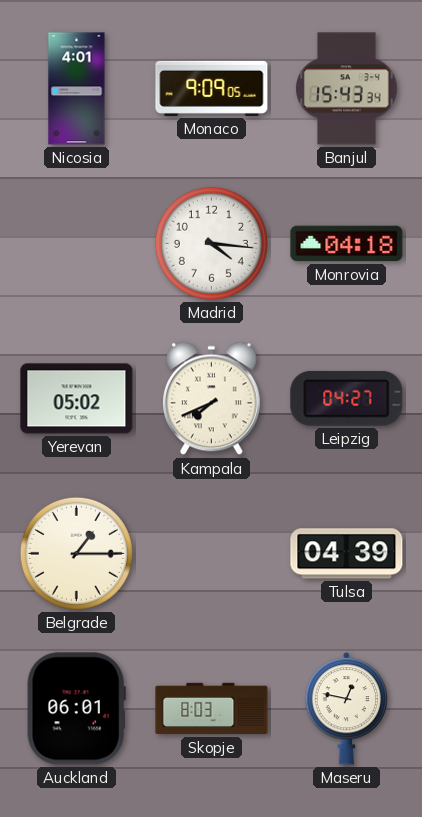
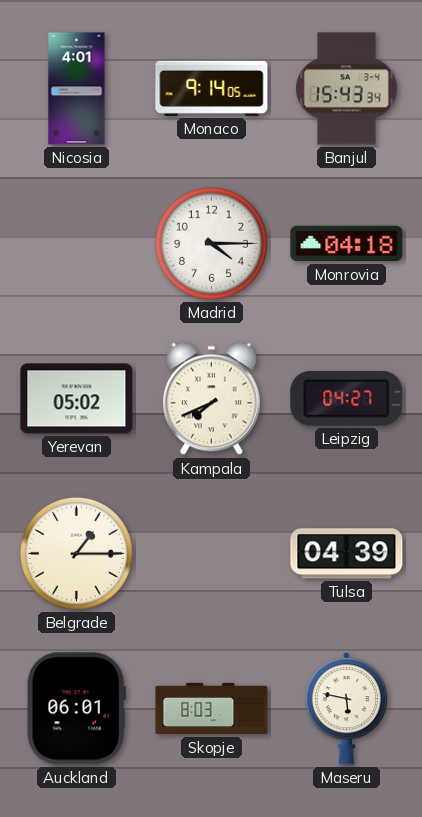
Monaco: 9:09 -> 9:14
Madrid: 4:16 -> 4:15
Maseru: 12:47 -> 5:47
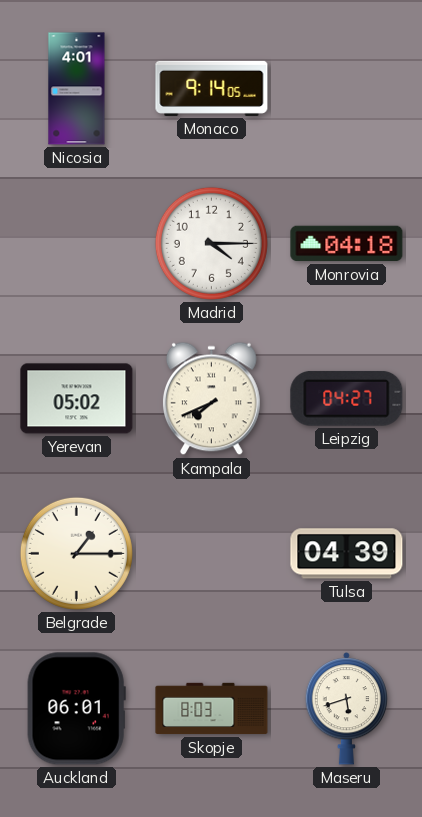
Banjul: 15:43 -> none
Maseru: 5:47 -> 5:42
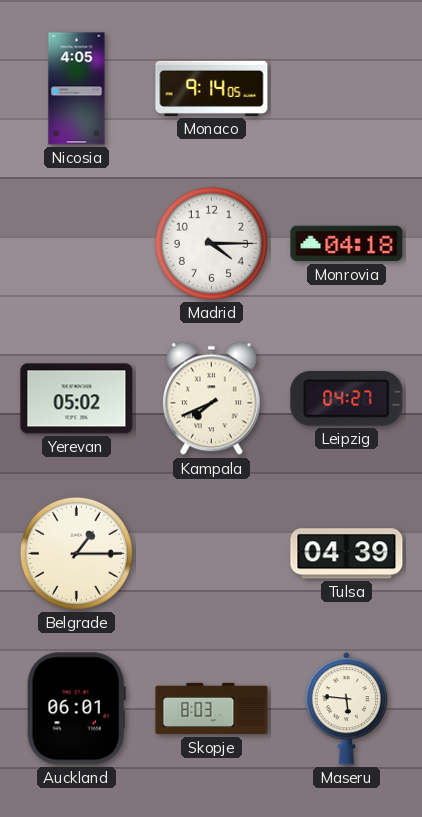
Nicosia: 4:01 -> 4:05
Maseru: 5:42 -> 5:46
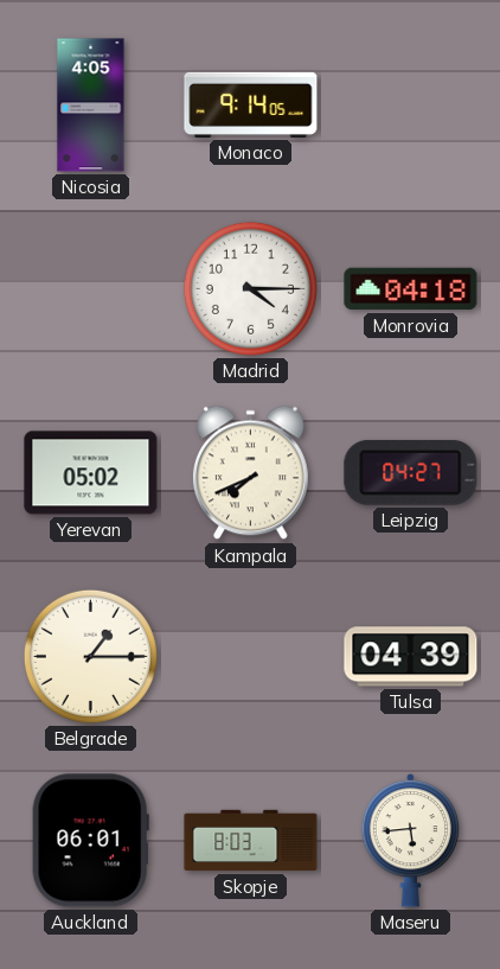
Maseru: 5:46 -> 5:44
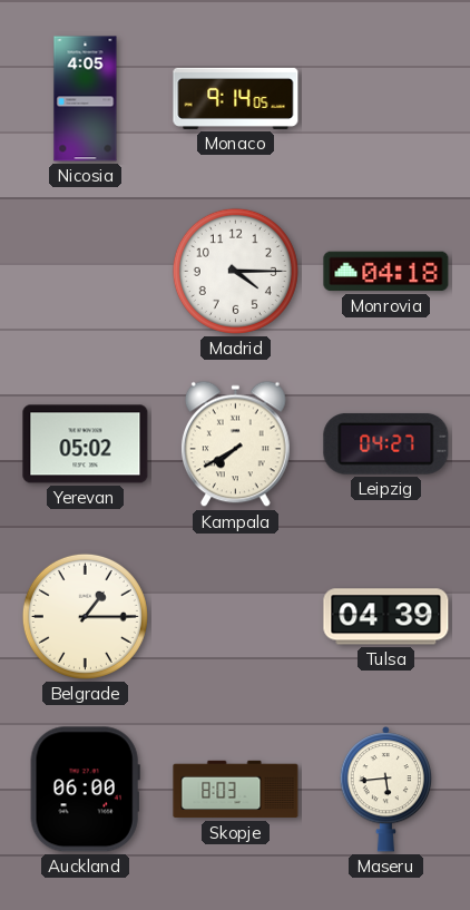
Kampala: 7:41 -> 7:40
Auckland: 06:01 -> 06:00
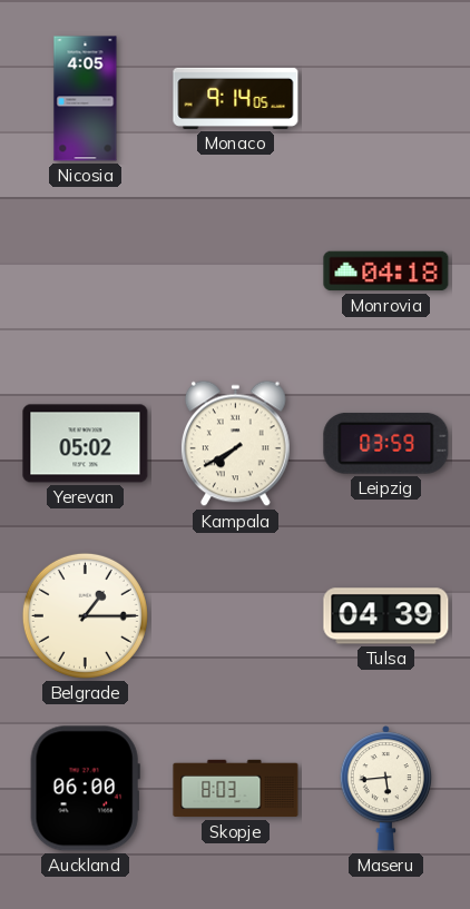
Madrid: 4:15 -> none
Leipzig: 04:27 -> 03:59
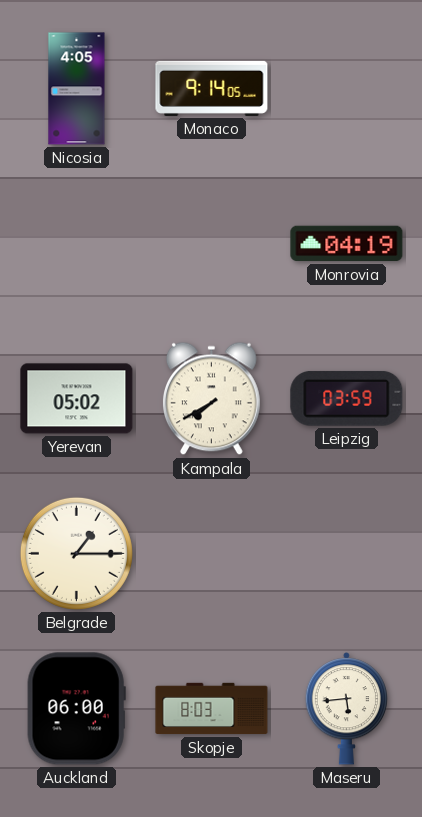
Monrovia: 04:18 -> 04:19
Tulsa: 04:39 -> none
